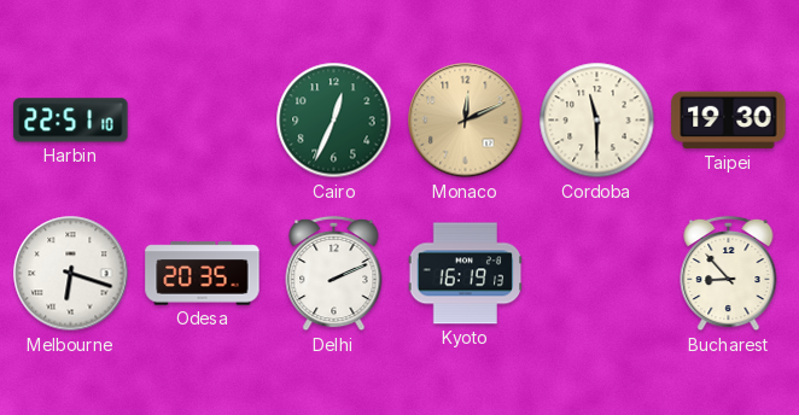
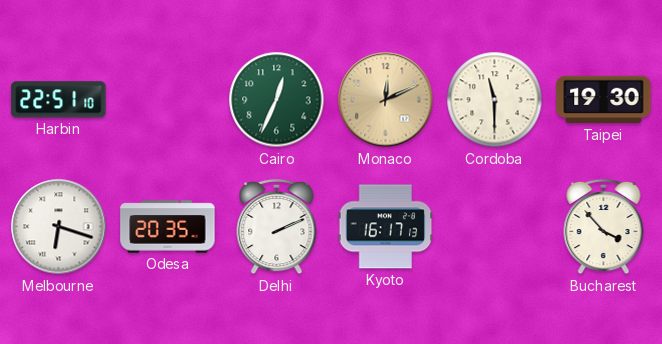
Kyoto: 16:19 -> 16:17
Bucharest: 8:53 -> 3:53
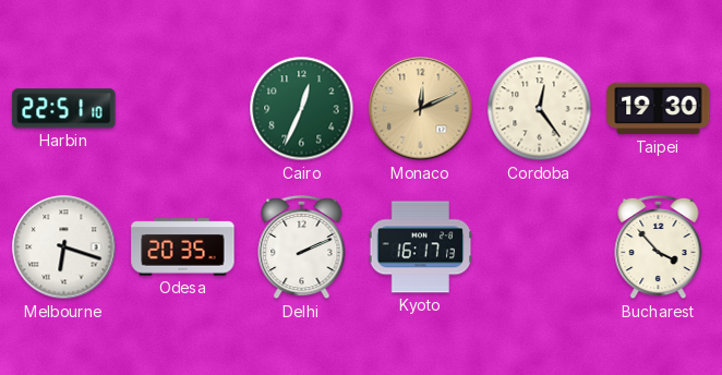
Cordoba: 11:30 -> 12:24
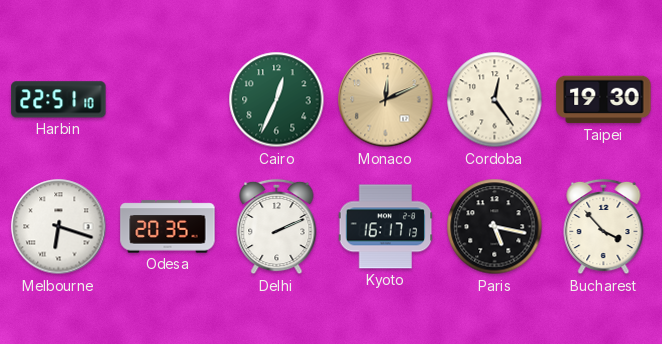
Paris: none -> 5:17
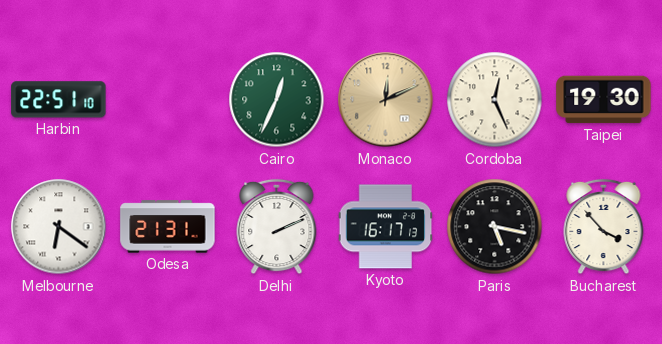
Cordoba: 12:24 -> 12:26
Melbourne: 6:18 -> 6:21
Odesa: 20:35 -> 21:31
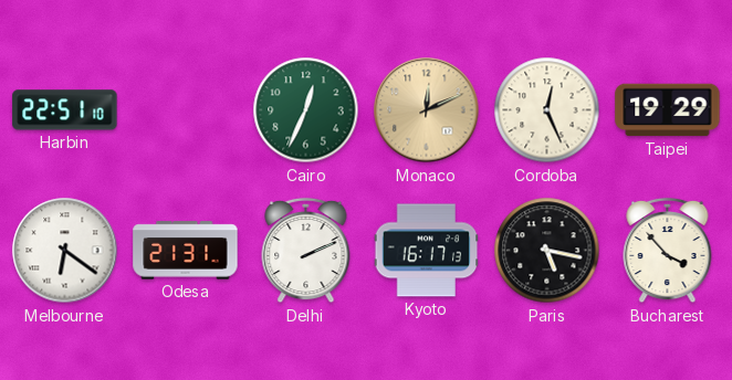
Taipei: 19:30 -> 19:29
